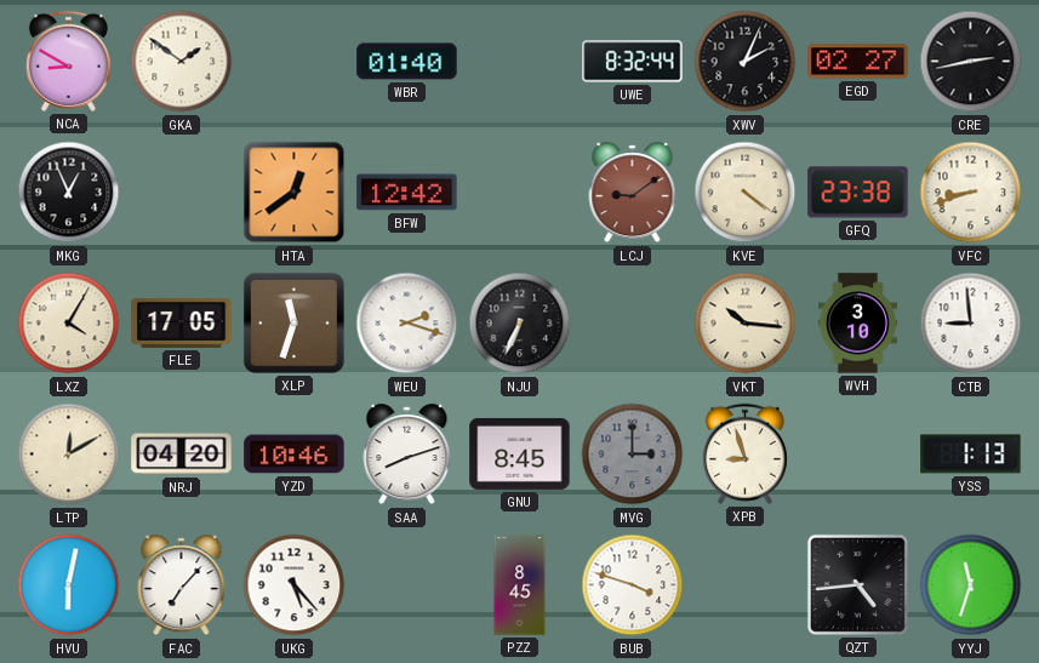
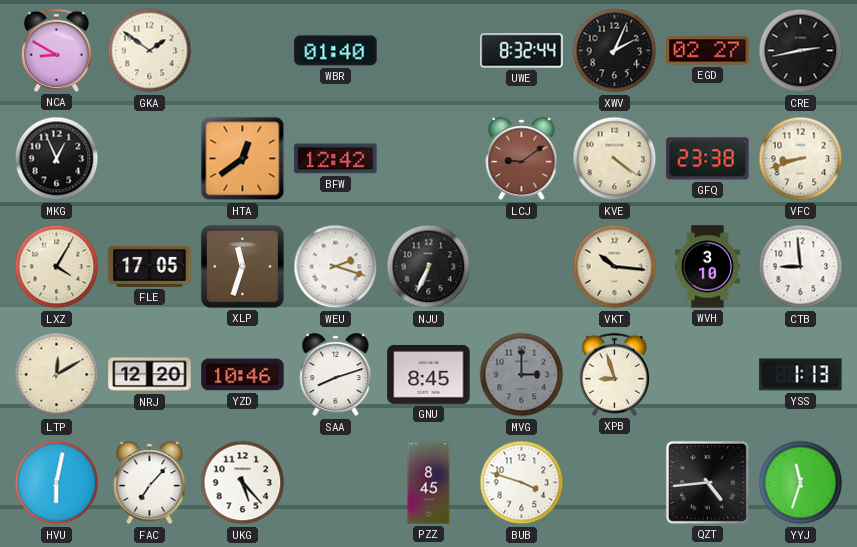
NRJ: 04:20 -> 12:20
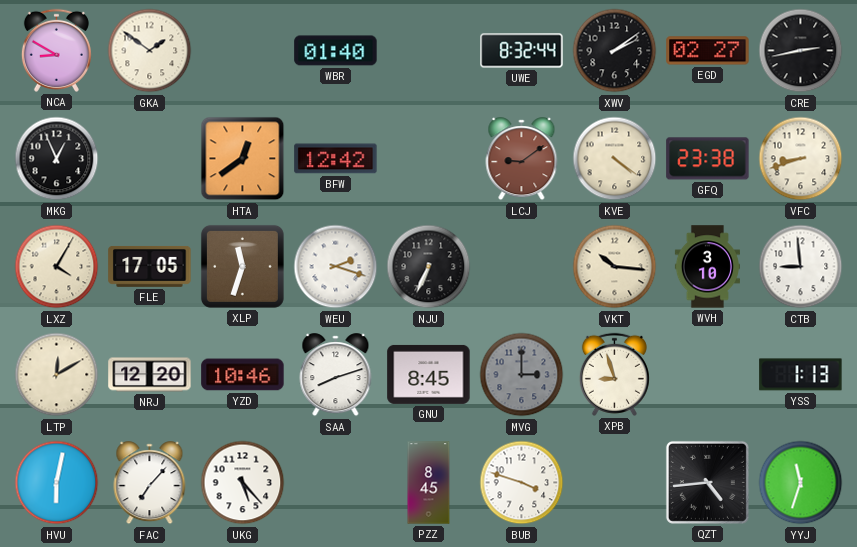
XWV: 2:04 -> 2:09
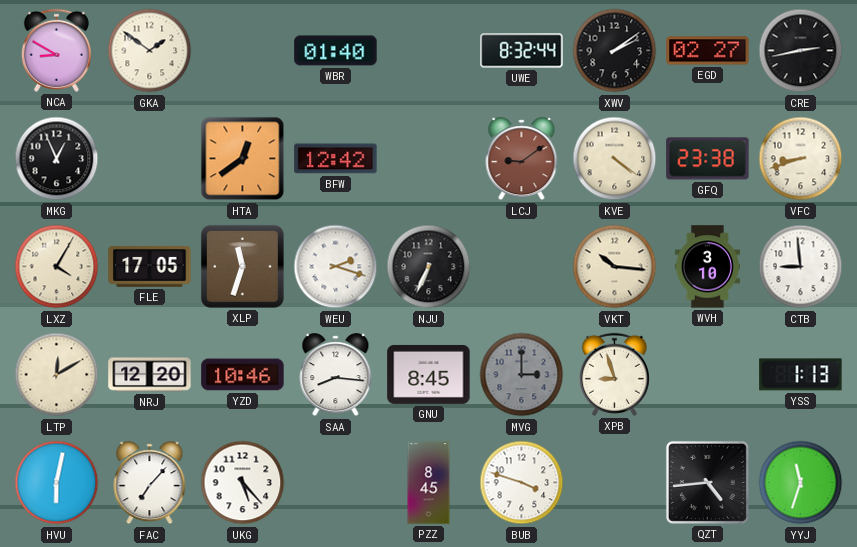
SAA: 8:12 -> 8:16
